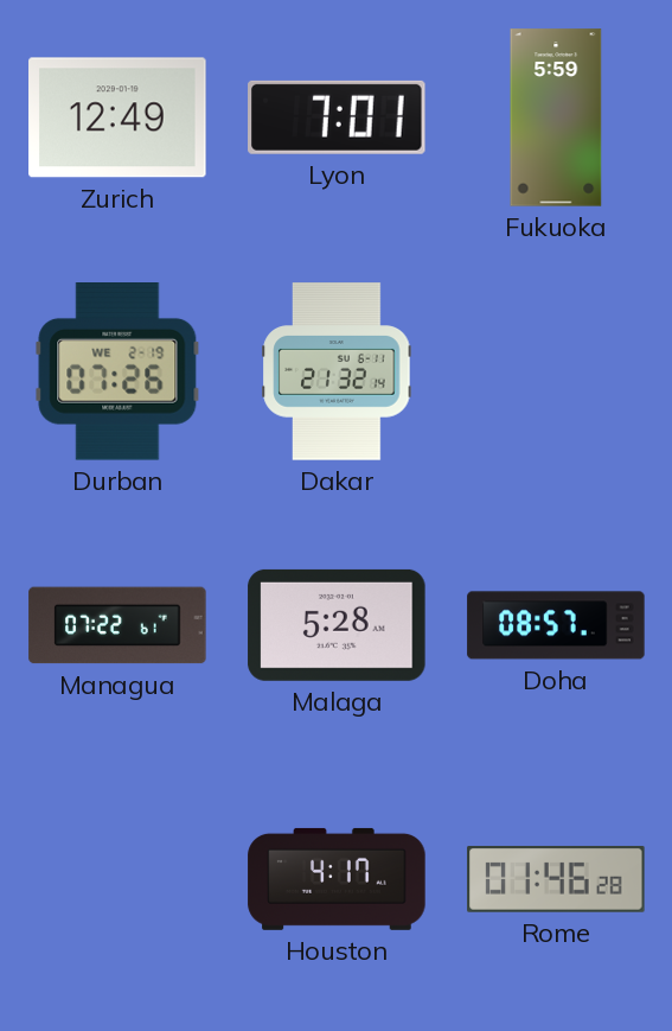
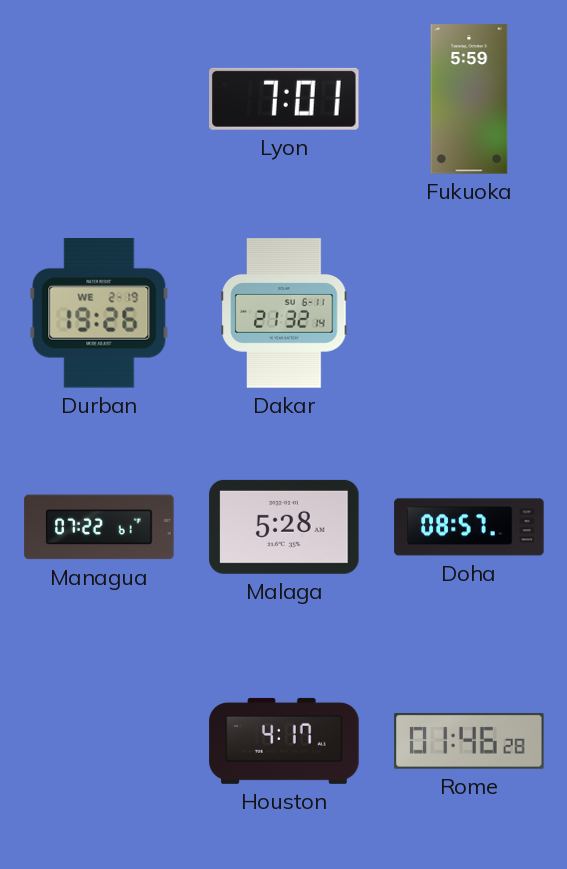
Zurich: 12:49 -> none
Durban: 07:26 -> 19:26
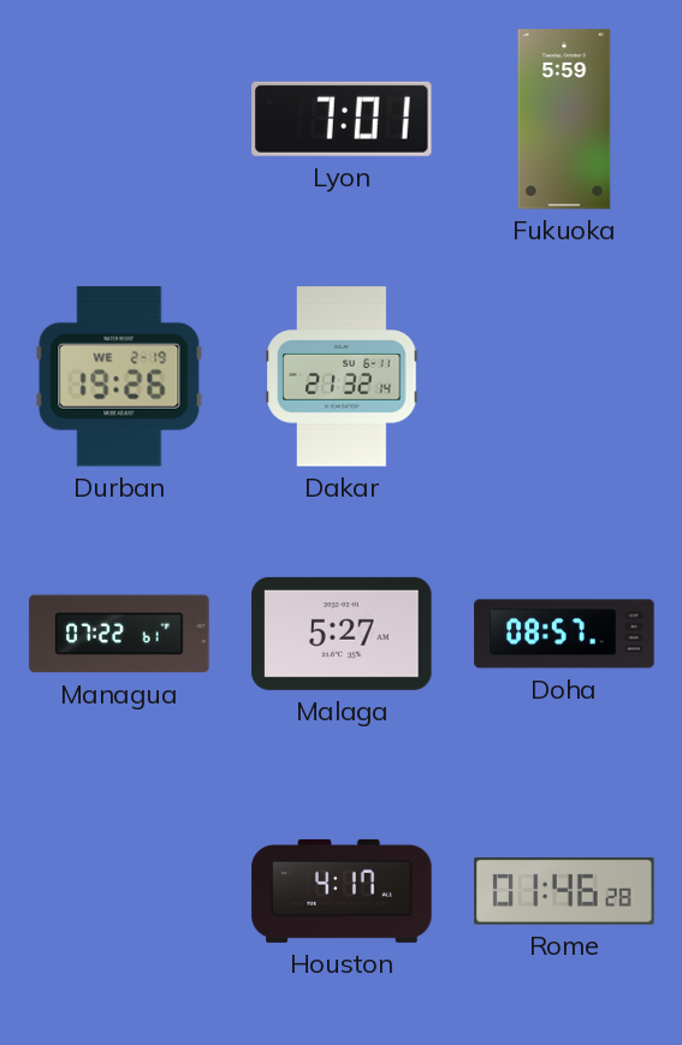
Malaga: 5:28 -> 5:27
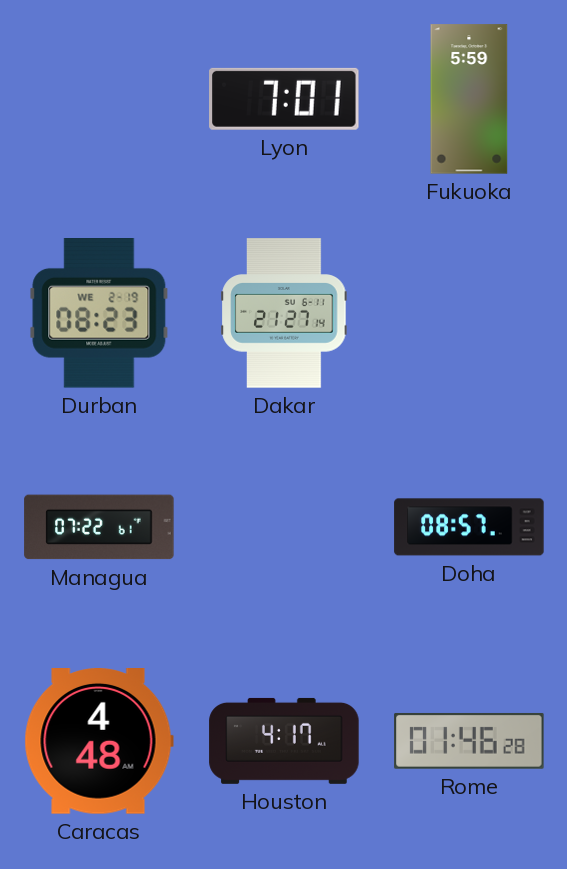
Durban: 19:26 -> 08:23
Dakar: 21:32 -> 21:27
Malaga: 5:27 -> none
Caracas: none -> 4:48
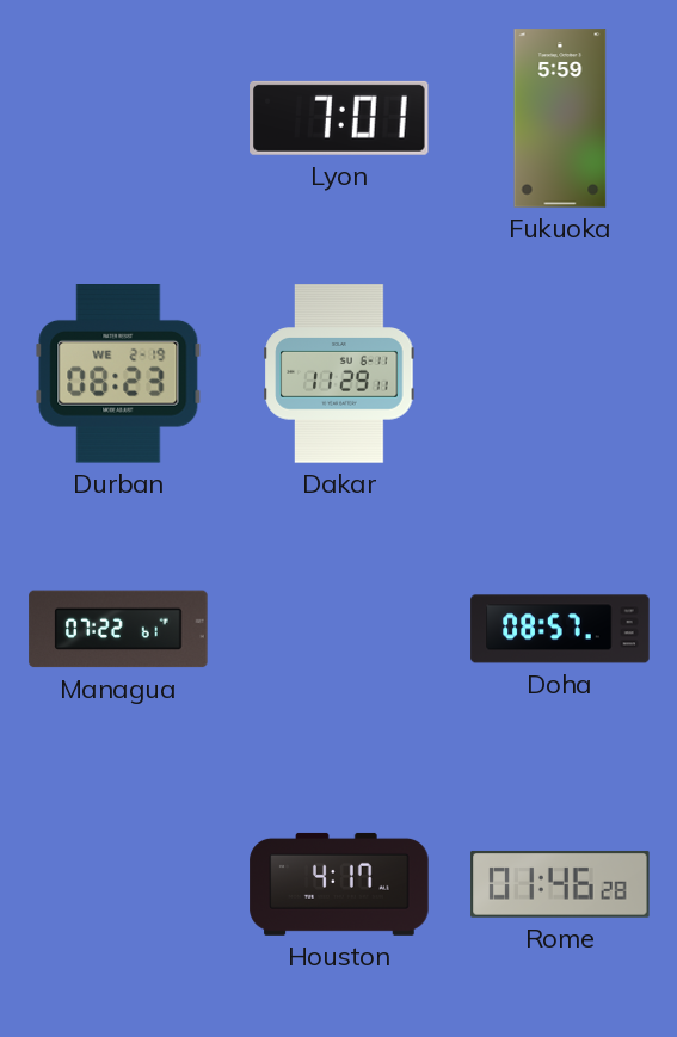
Dakar: 21:27 -> 11:29
Caracas: 4:48 -> none
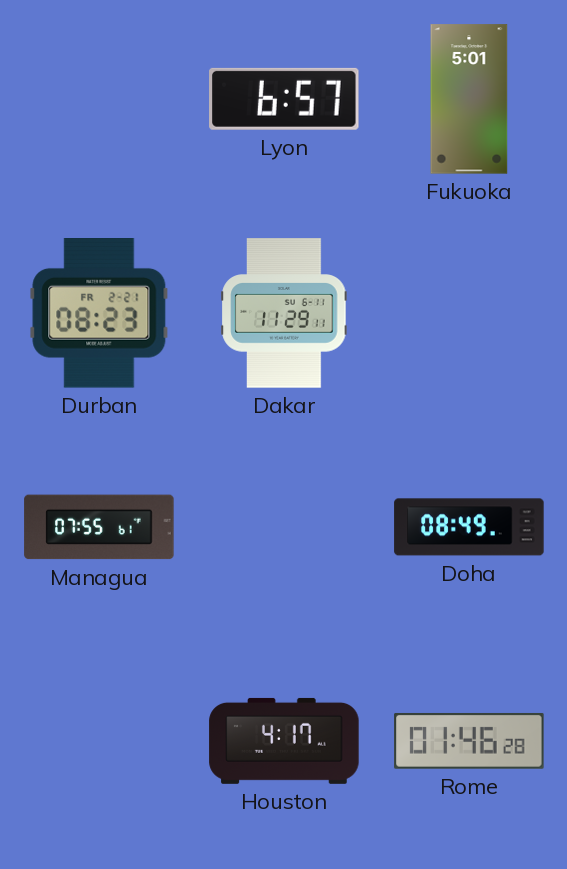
Lyon: 7:01 -> 6:57
Fukuoka: 5:59 -> 5:01
Durban date: WE 2-19 -> FR 2-21
Managua: 07:22 -> 07:55
Doha: 08:57 -> 08:49
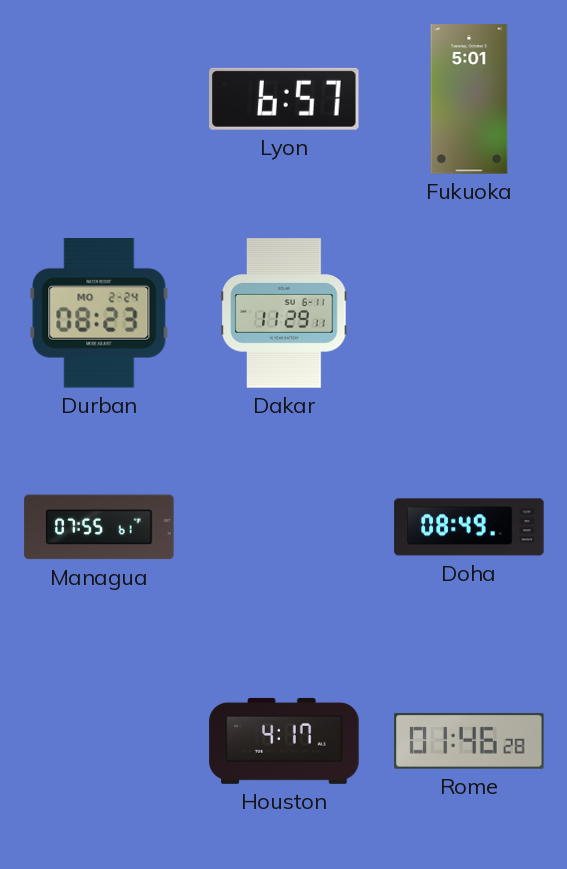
Durban date: FR 2-21 -> MO 2-24
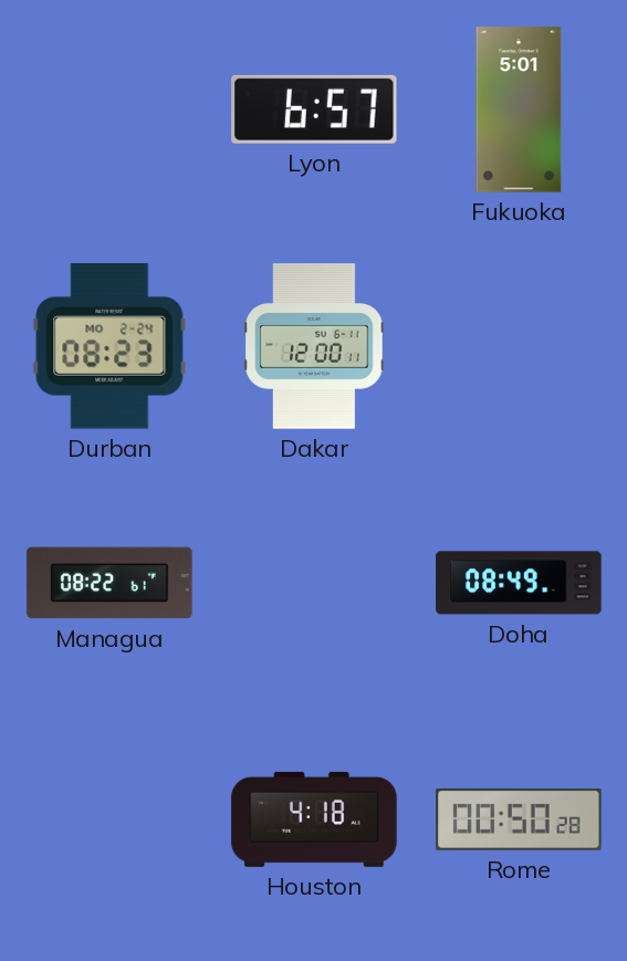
Dakar: 11:29 -> 12:00
Managua: 07:55 -> 08:22
Houston: 4:17 -> 4:18
Rome: 01:46 -> 00:50
